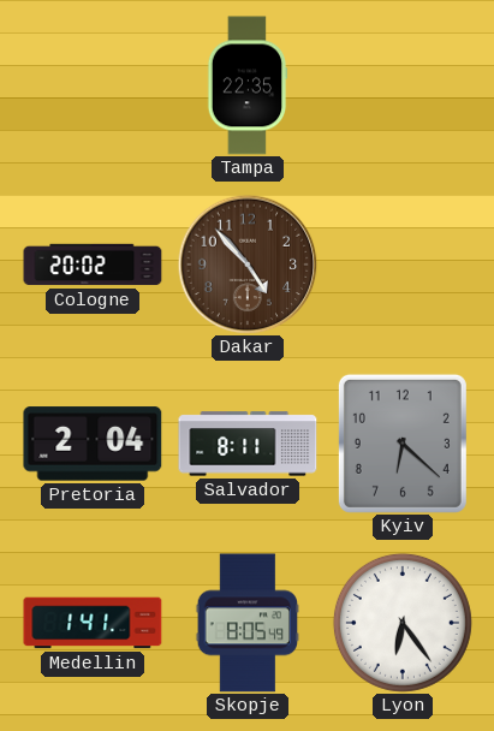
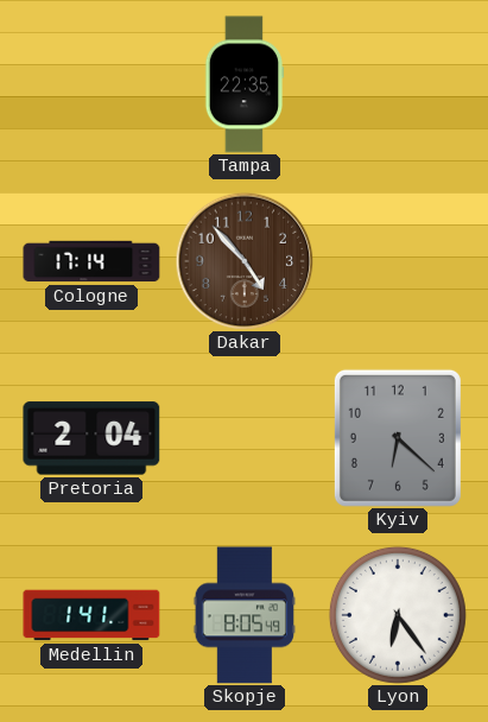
Cologne: 20:02 -> 17:14
Salvador: 8:11 -> none
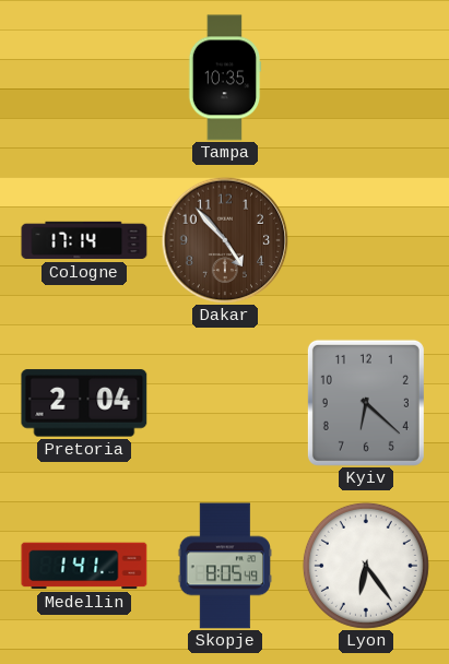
Tampa: 22:35 -> 10:35
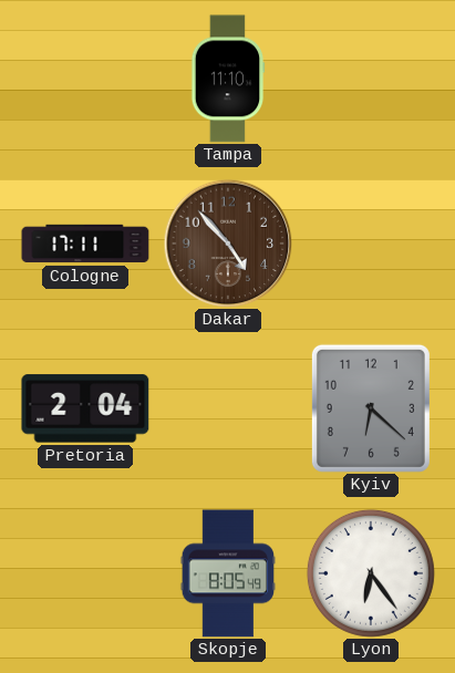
Tampa: 10:35 -> 11:10
Cologne: 17:14 -> 17:11
Medellin: 1:41 -> none
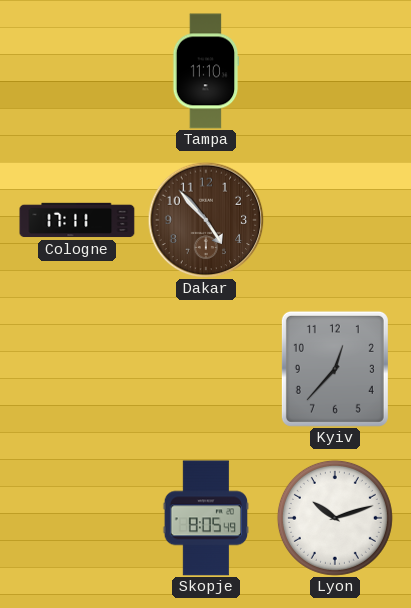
Pretoria: 2:04 -> none
Kyiv: 6:22 -> 12:37
Lyon: 6:24 -> 10:12
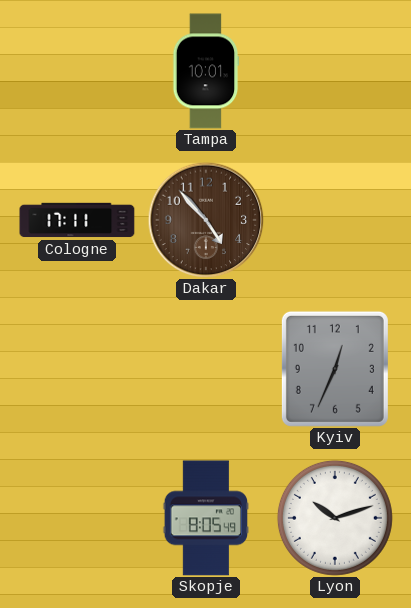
Tampa: 11:10 -> 10:01
Kyiv: 12:37 -> 12:34
